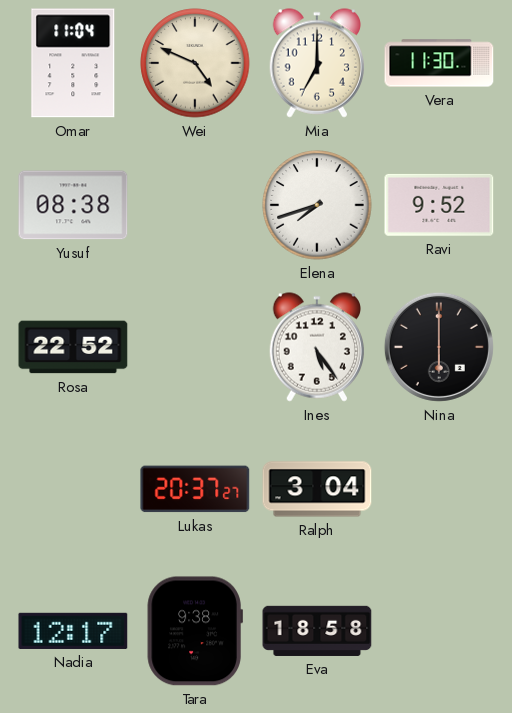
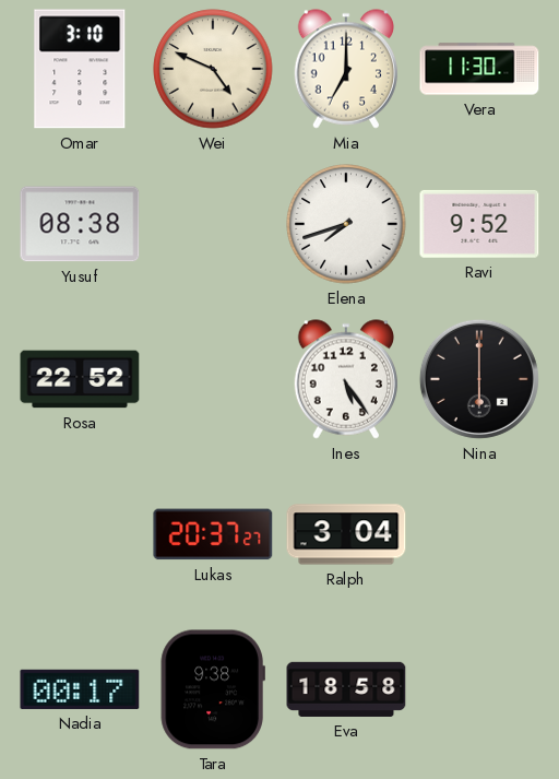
Omar: 11:04 -> 3:10
Nadia: 12:17 -> 00:17
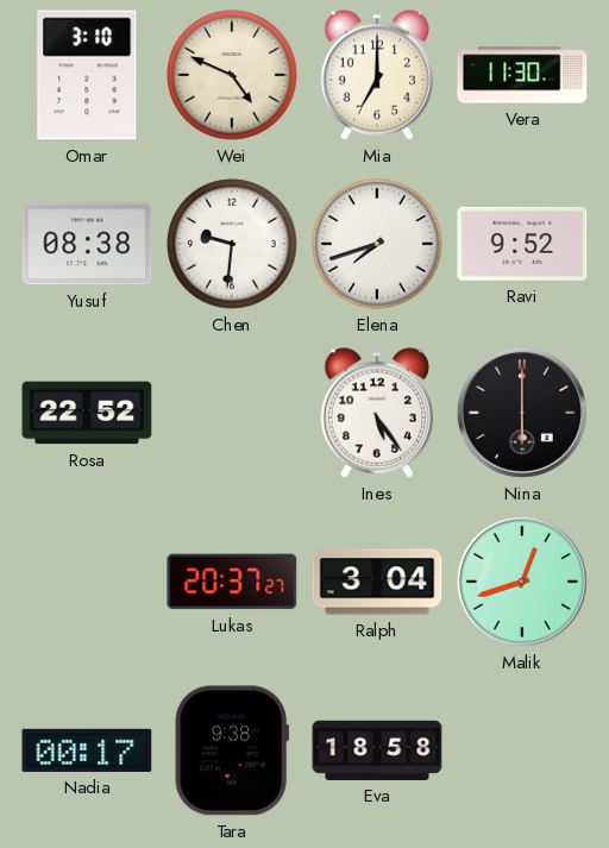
Chen: none -> 9:31
Malik: none -> 12:42
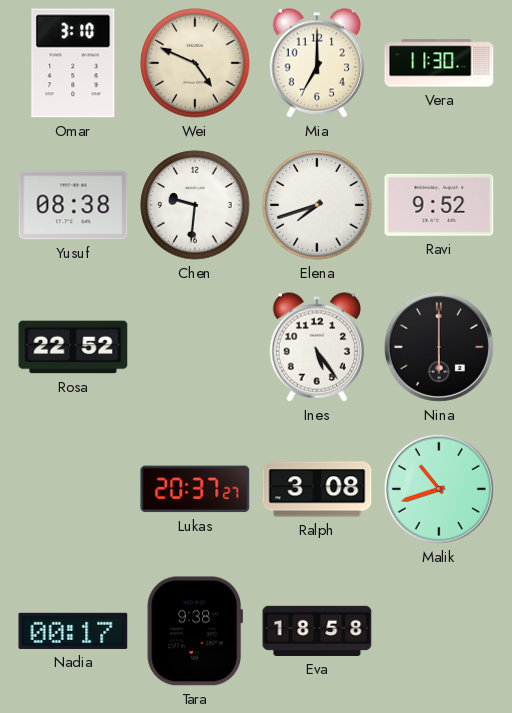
Ralph: 3:04 -> 3:08
Malik: 12:42 -> 10:42
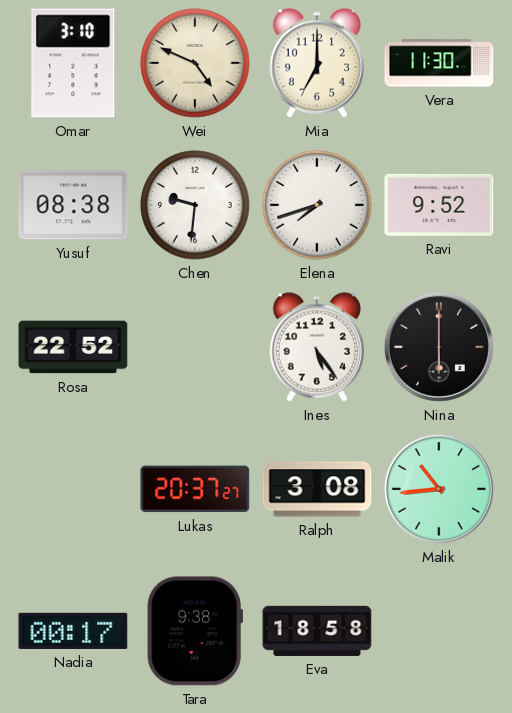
Malik: 10:42 -> 10:44
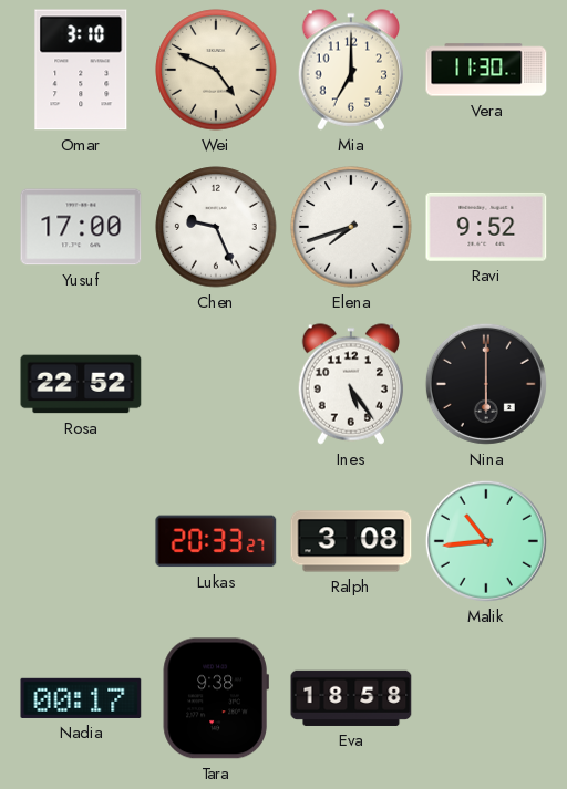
Yusuf: 08:38 -> 17:00
Chen: 9:31 -> 9:26
Lukas: 20:37 -> 20:33
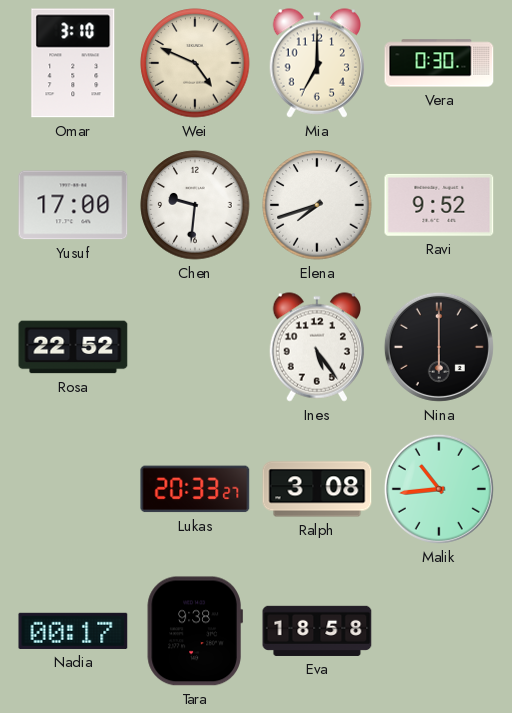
Vera: 11:30 -> 0:30
Chen: 9:26 -> 9:31
